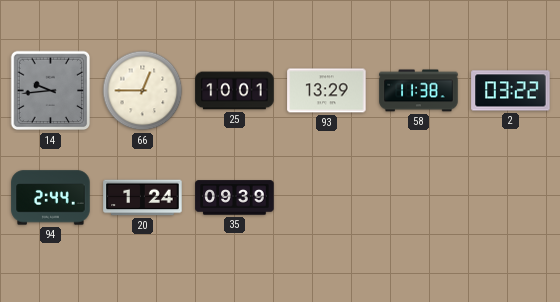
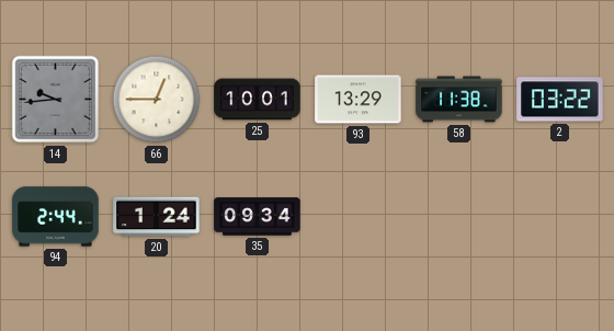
35: 09:39 -> 09:34
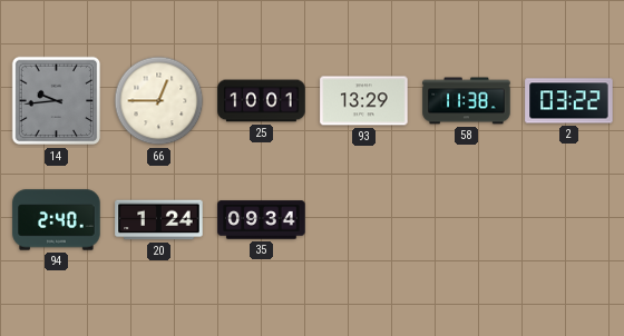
94: 2:44 -> 2:40
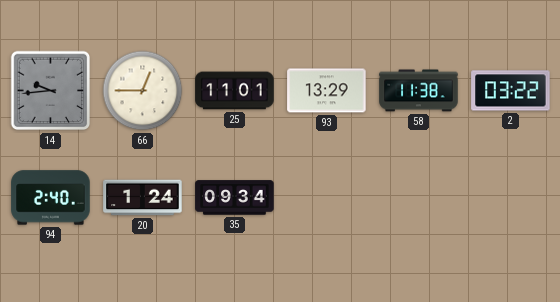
25: 10:01 -> 11:01
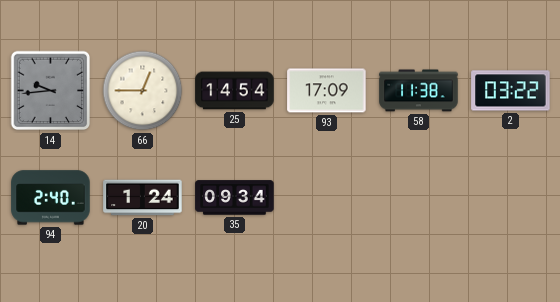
25: 11:01 -> 14:54
93: 13:29 -> 17:09
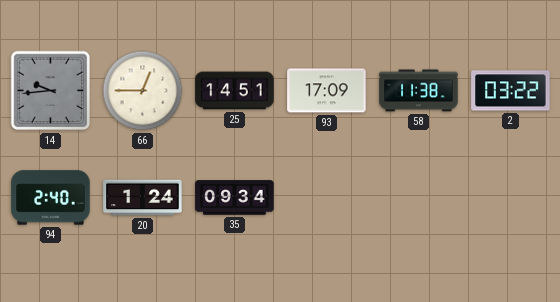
25: 14:54 -> 14:51
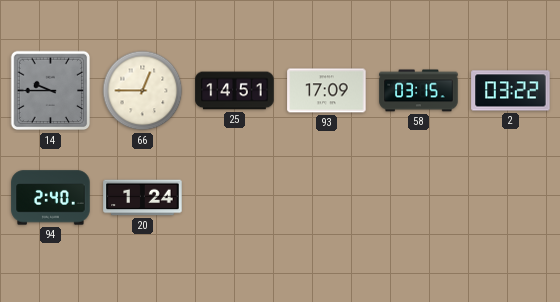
14: 9:44 -> 9:45
58: 11:38 -> 03:15
35: 09:34 -> none
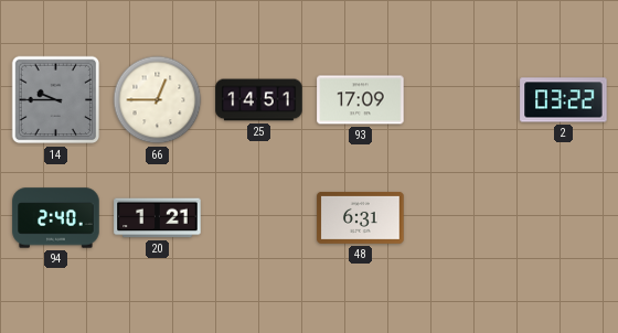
58: 03:15 -> none
20: 1:24 -> 1:21
48: none -> 6:31
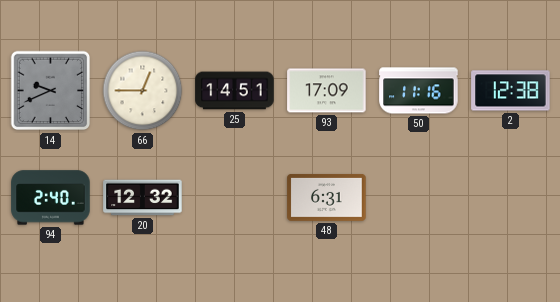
14: 9:45 -> 9:41
50: none -> 11:16
2: 03:22 -> 12:38
20: 1:21 -> 12:32
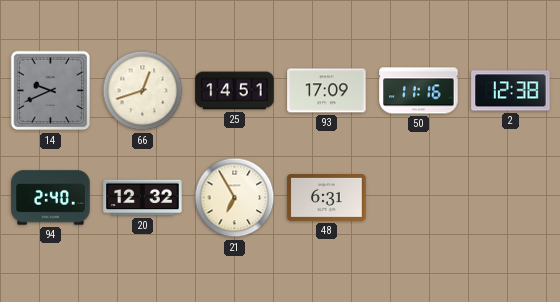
66: 12:45 -> 12:42
21: none -> 6:55
